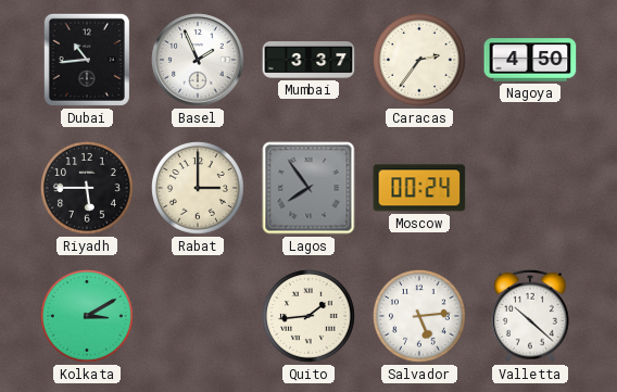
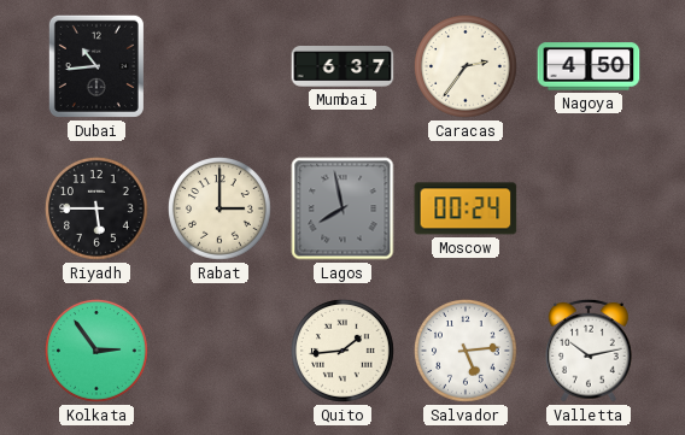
Basel: 1:56 -> none
Mumbai: 3:37 -> 6:37
Lagos: 7:54 -> 7:58
Kolkata: 3:10 -> 2:54
Valletta: 10:22 -> 10:13
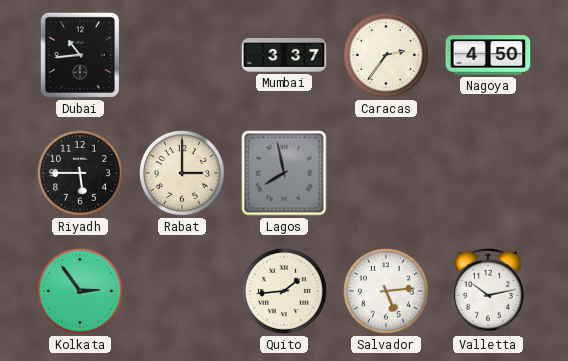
Mumbai: 6:37 -> 3:37
Moscow: 00:24 -> none
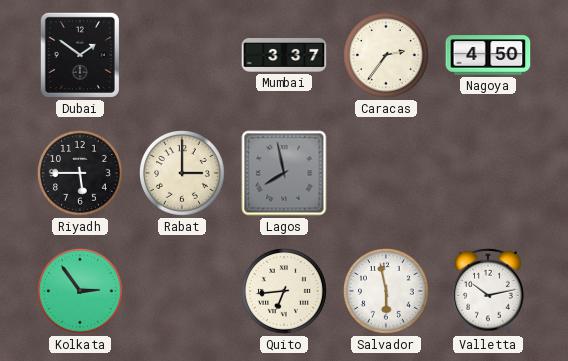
Dubai: 10:44 -> 1:51
Quito: 1:44 -> 6:44
Salvador: 5:14 -> 5:58
